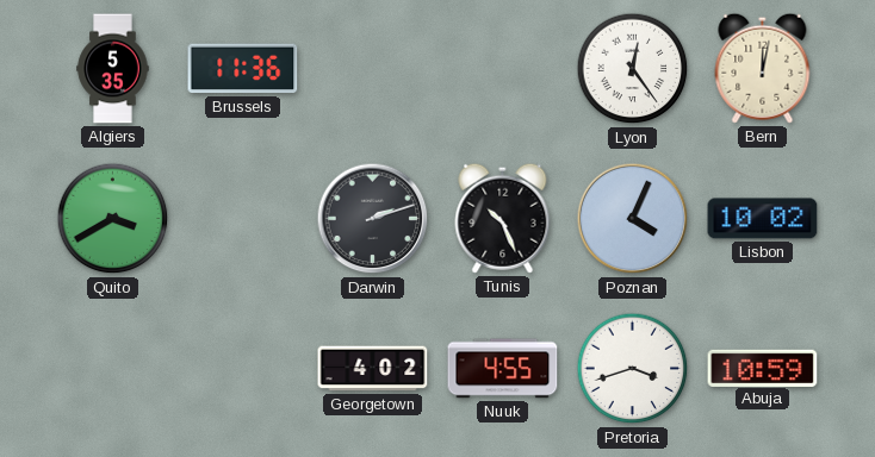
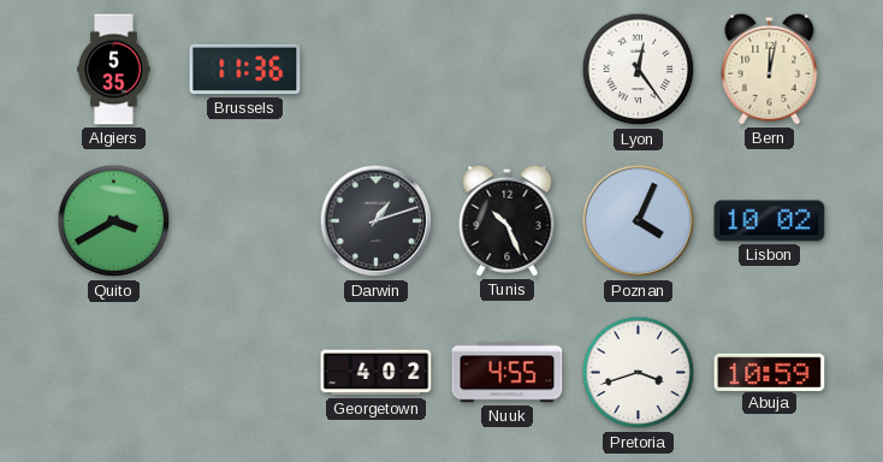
Darwin: 2:12 -> 1:12
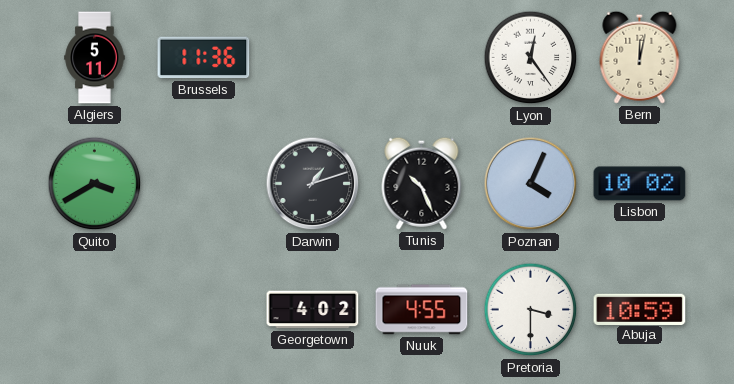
Algiers: 5:35 -> 5:11
Pretoria: 3:42 -> 3:30
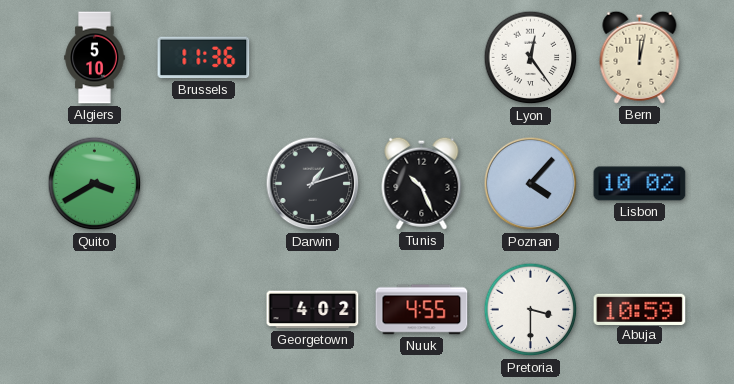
Algiers: 5:11 -> 5:10
Poznan: 4:04 -> 4:07
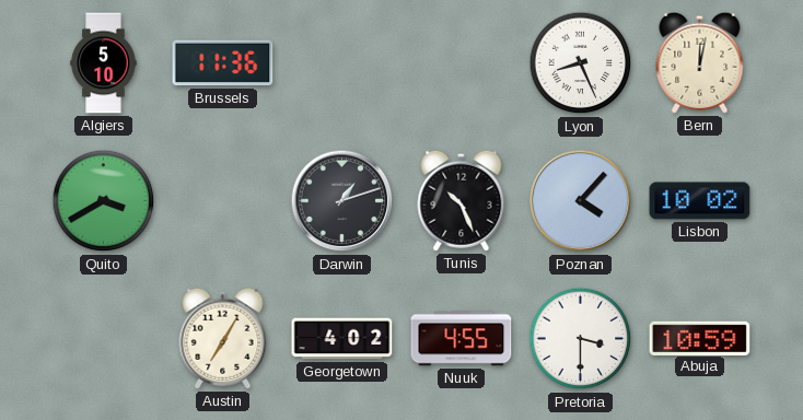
Lyon: 12:24 -> 8:26
Austin: none -> 7:05
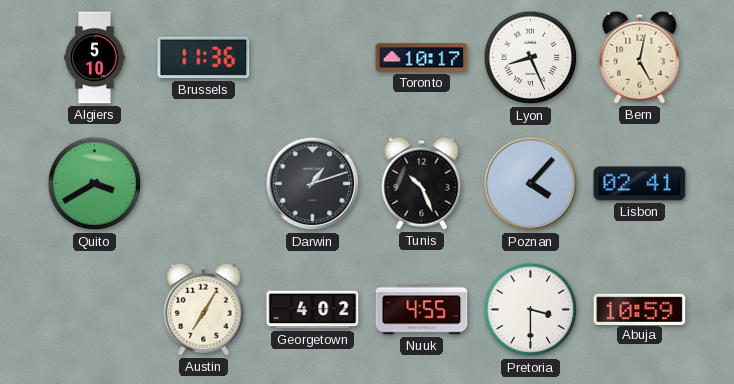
Toronto: none -> 10:17
Bern: 12:02 -> 5:02
Lisbon: 10:02 -> 02:41
